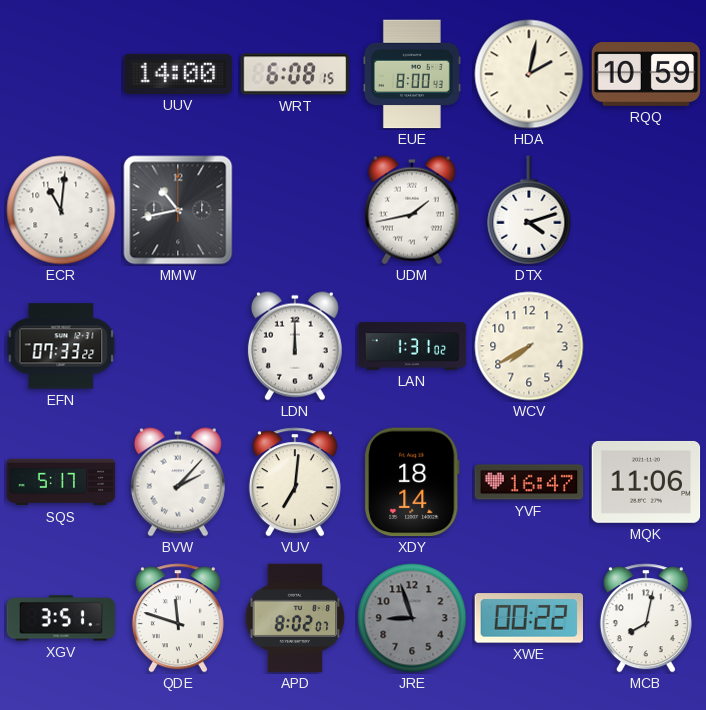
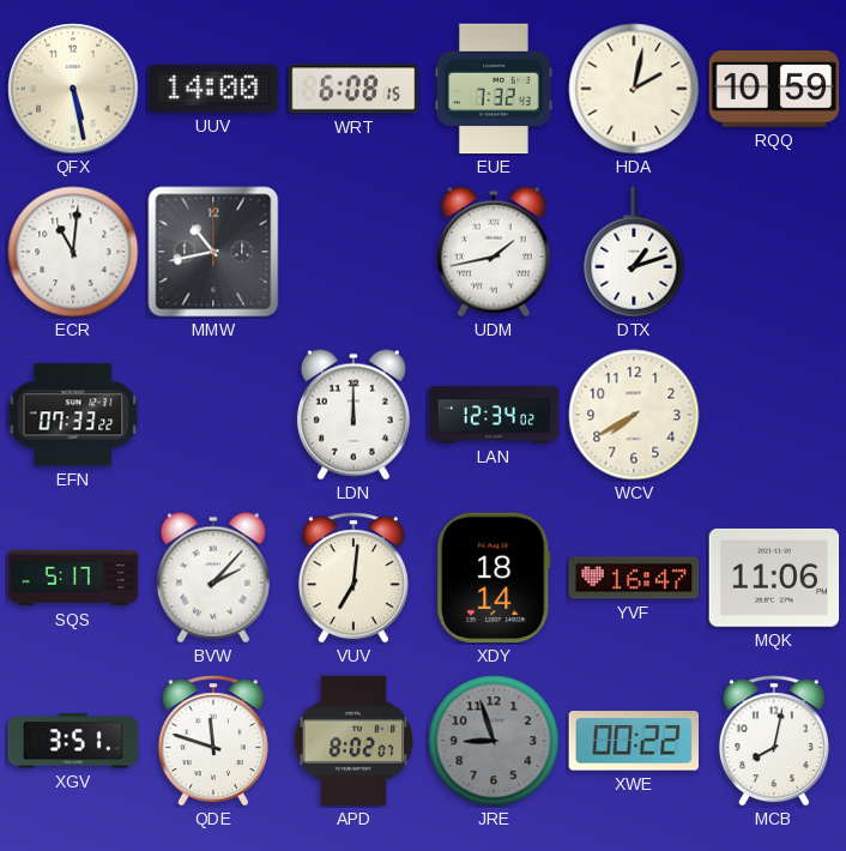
QFX: none -> 5:28
EUE: 8:00 -> 7:32
DTX: 4:12 -> 1:12
LAN: 1:31 -> 12:34
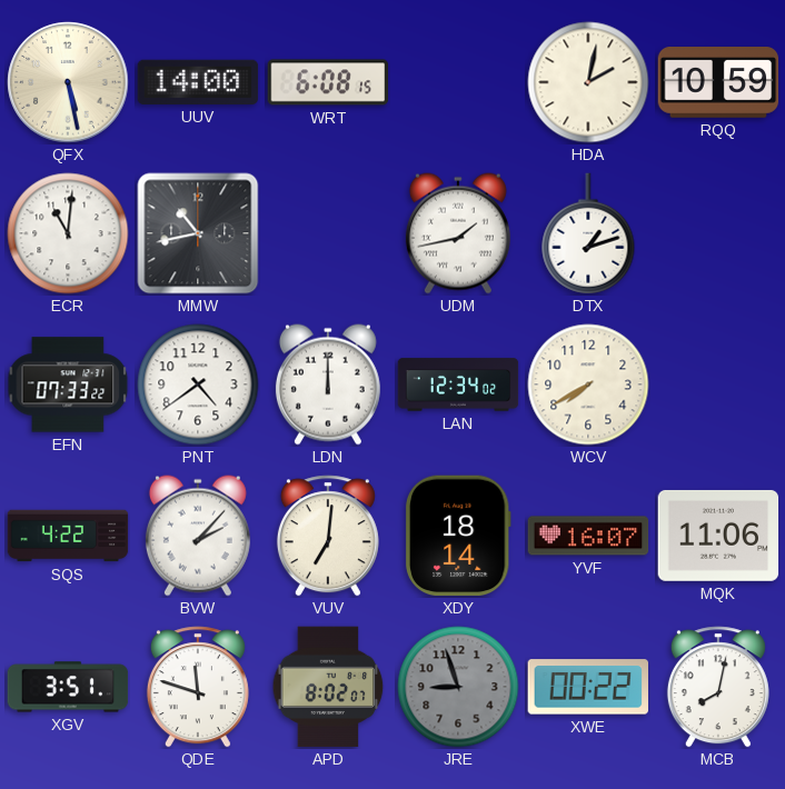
EUE: 7:32 -> none
PNT: none -> 4:39
SQS: 5:17 -> 4:22
YVF: 16:47 -> 16:07
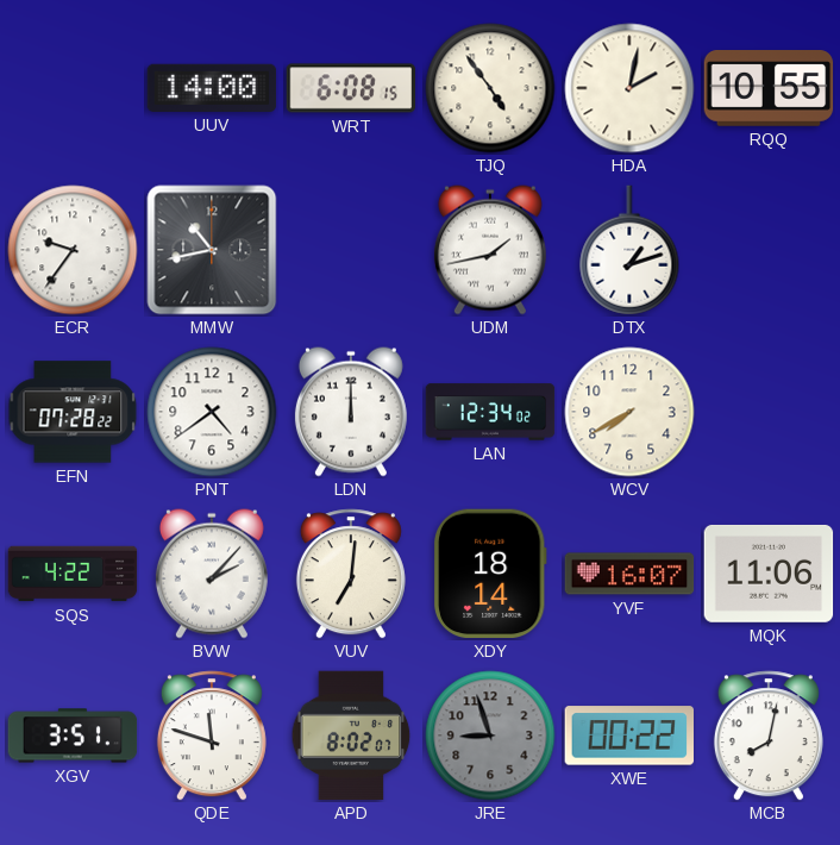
QFX: 5:28 -> none
TJQ: none -> 4:54
RQQ: 10:59 -> 10:55
ECR: 11:01 -> 9:36
EFN: 07:33 -> 07:28
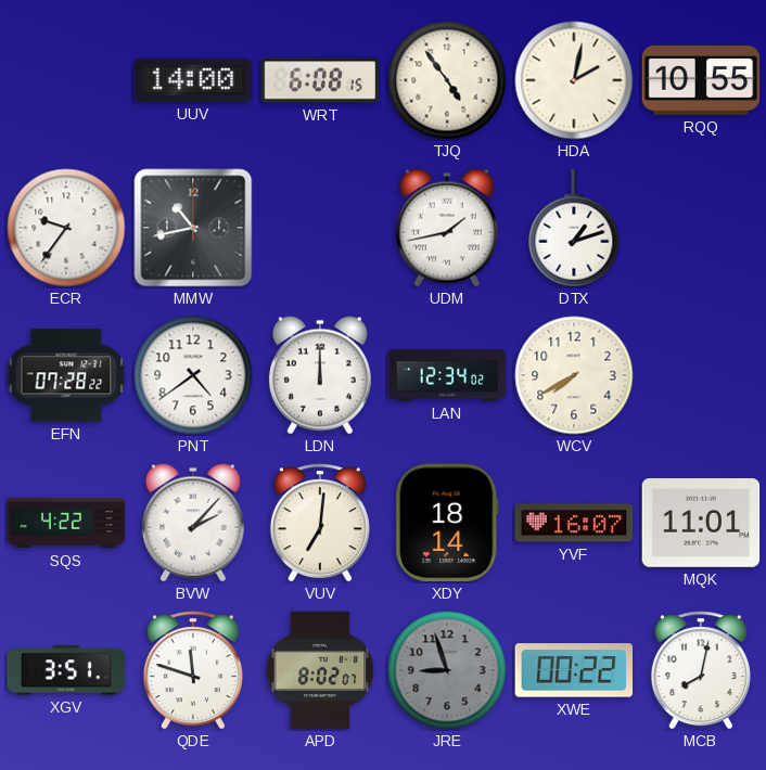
MQK: 11:06 -> 11:01
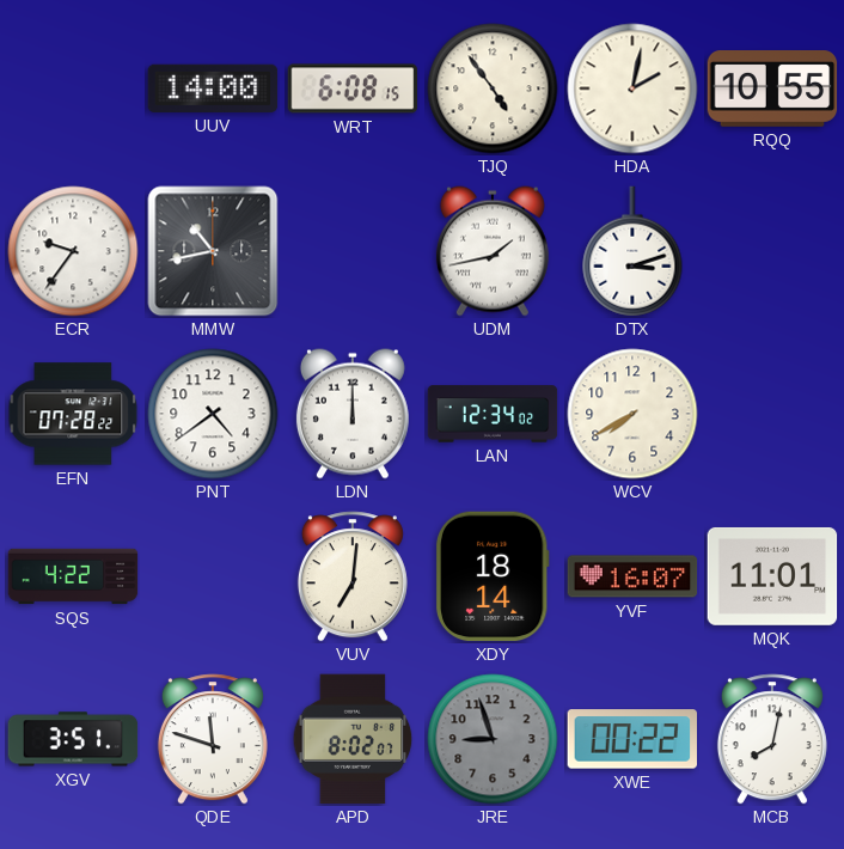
DTX: 1:12 -> 3:12
BVW: 2:07 -> none
